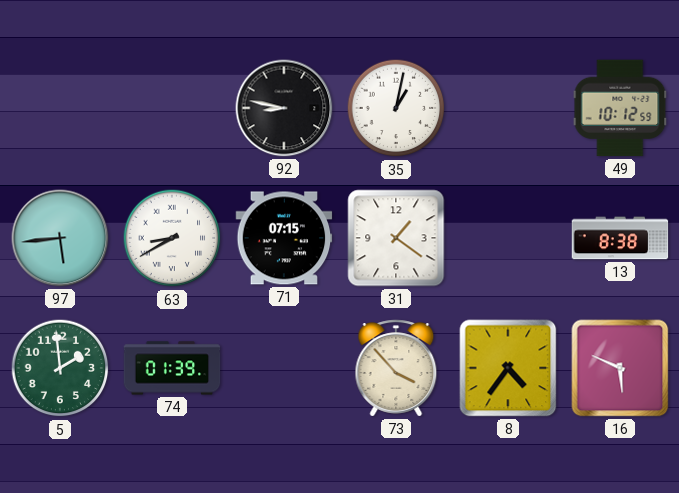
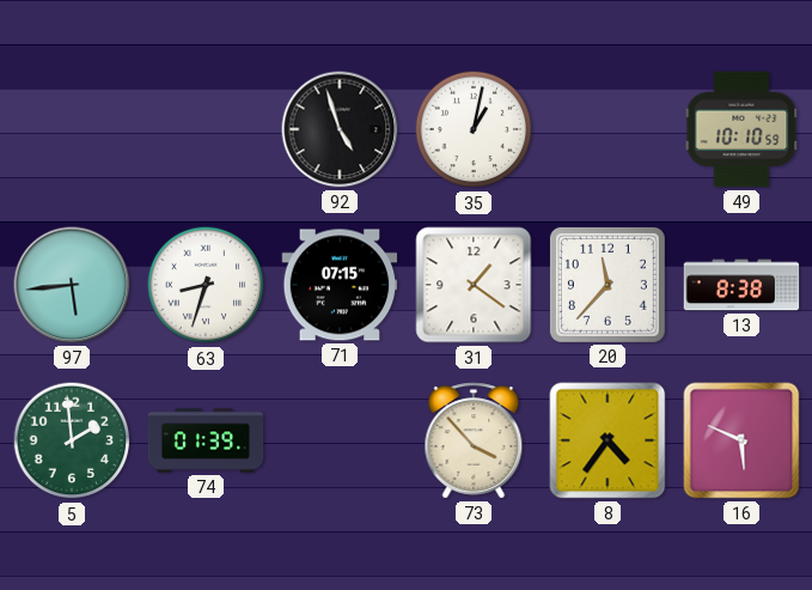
92: 8:47 -> 4:57
49: 10:12 -> 10:10
63: 8:40 -> 8:33
20: none -> 11:37
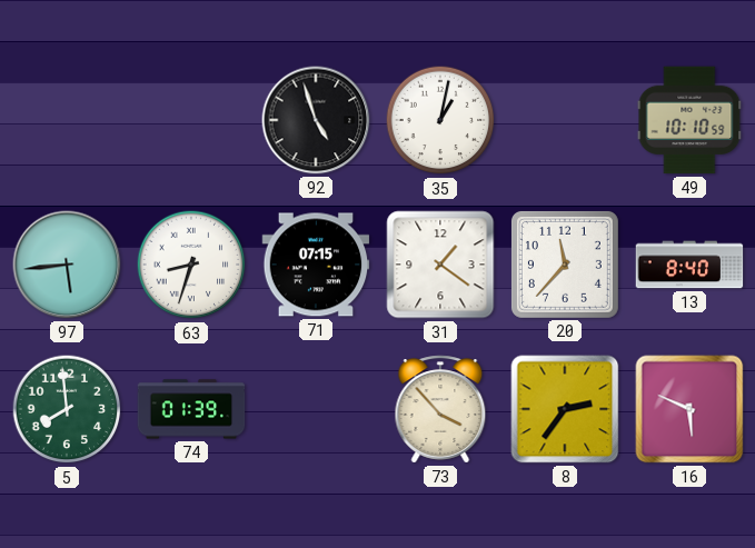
13: 8:38 -> 8:40
5: 1:59 -> 7:59
8: 4:36 -> 2:36
